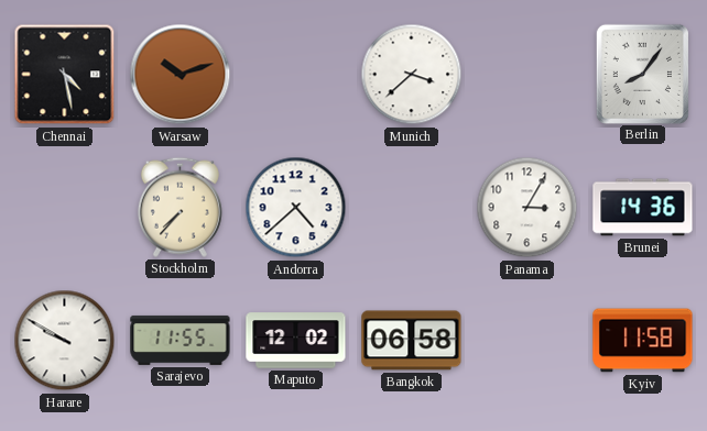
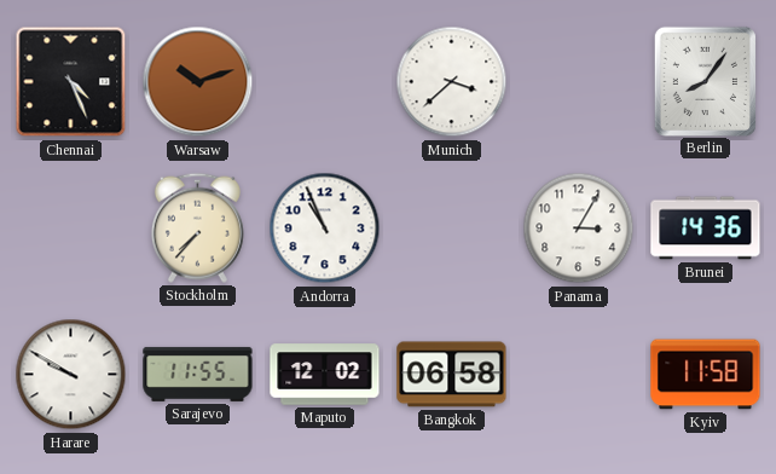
Chennai: 4:28 -> 4:26
Andorra: 4:38 -> 10:56
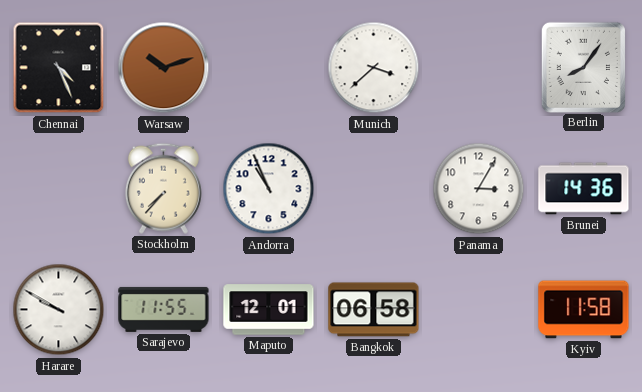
Maputo: 12:02 -> 12:01
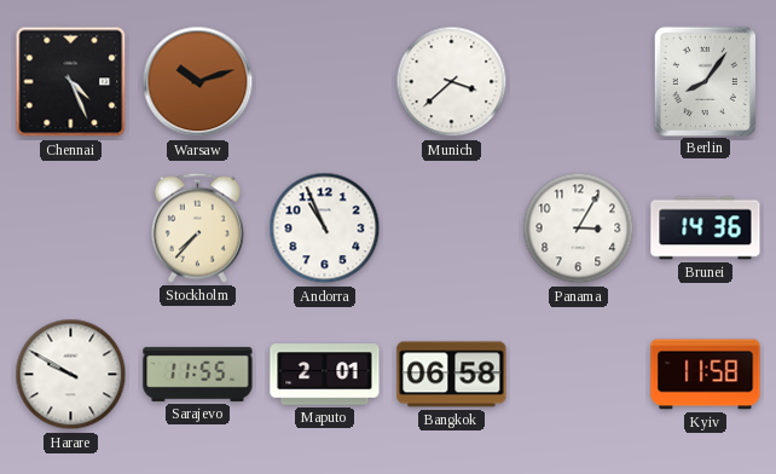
Maputo: 12:01 -> 2:01
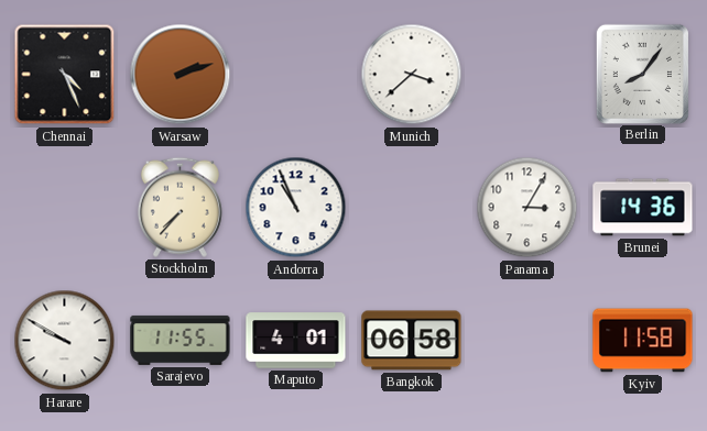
Warsaw: 10:12 -> 2:12
Maputo: 2:01 -> 4:01
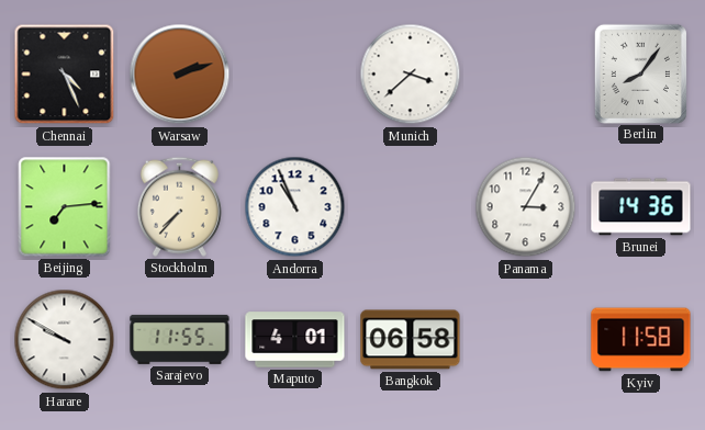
Beijing: none -> 7:14
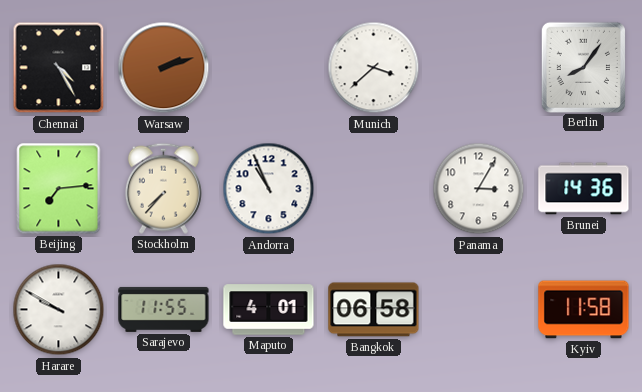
Chennai: 4:26 -> 4:25
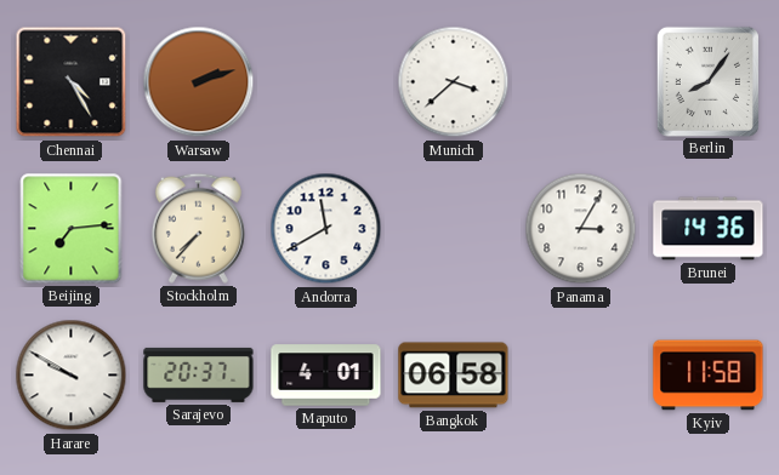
Andorra: 10:56 -> 11:40
Sarajevo: 11:55 -> 20:37
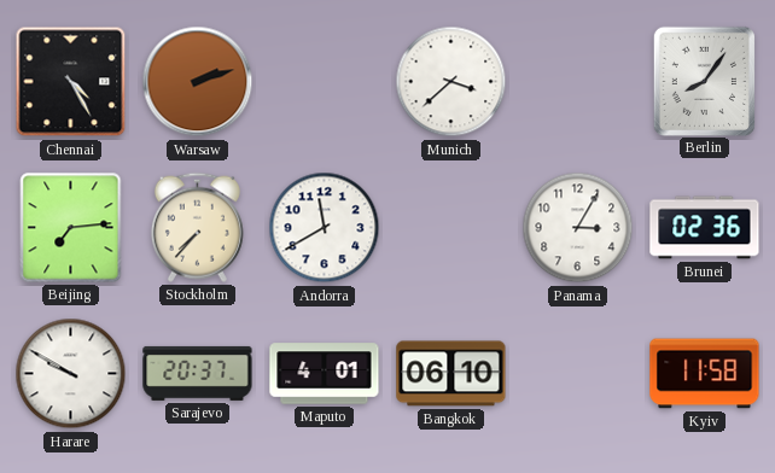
Brunei: 14:36 -> 02:36
Bangkok: 06:58 -> 06:10
